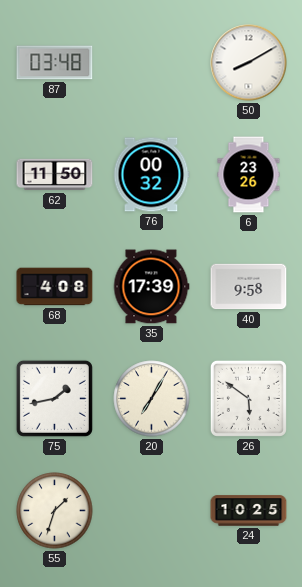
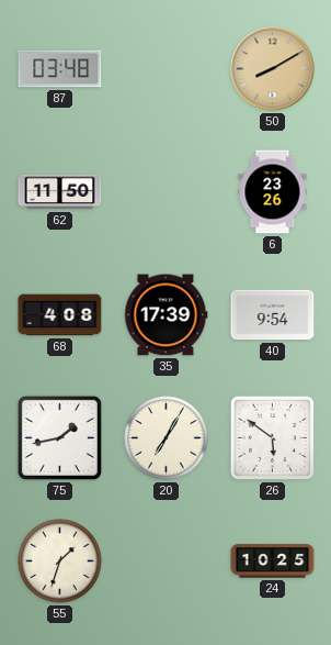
50 dial: white -> champagne
76: 00:32 -> none
40: 9:58 -> 9:54
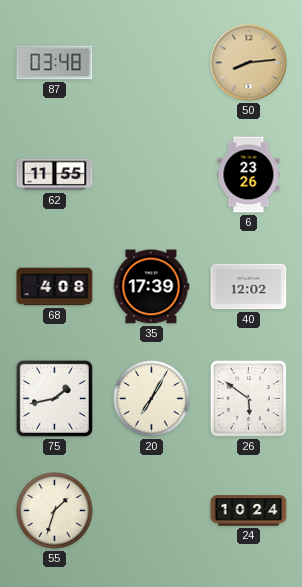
50: 8:10 -> 8:14
62: 11:50 -> 11:55
40: 9:54 -> 12:02
24: 10:25 -> 10:24
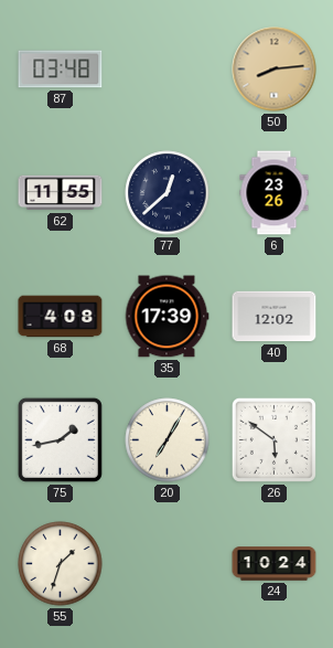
77: none -> 12:38
